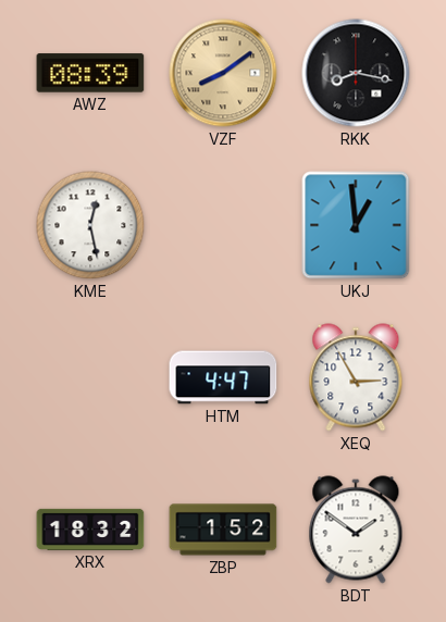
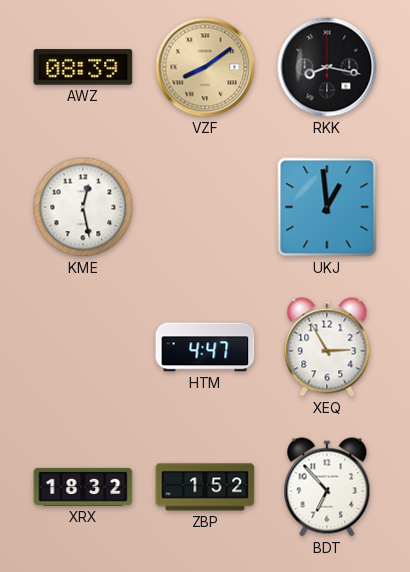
BDT: 1:51 -> 6:53
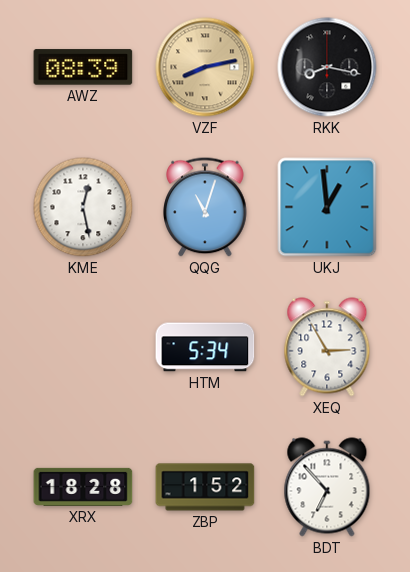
VZF: 8:09 -> 8:13
QQG: none -> 11:03
HTM: 4:47 -> 5:34
XRX: 18:32 -> 18:28
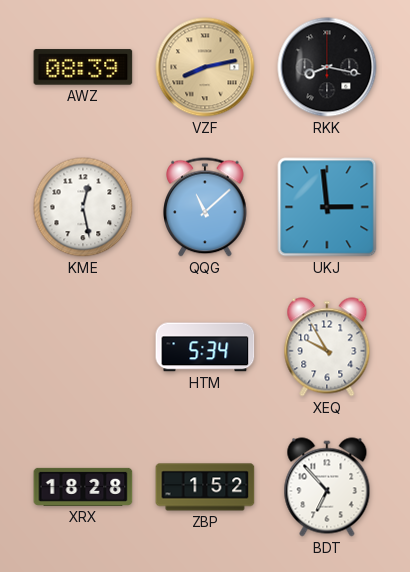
QQG: 11:03 -> 11:08
UKJ: 12:59 -> 2:59
XEQ: 2:55 -> 9:55
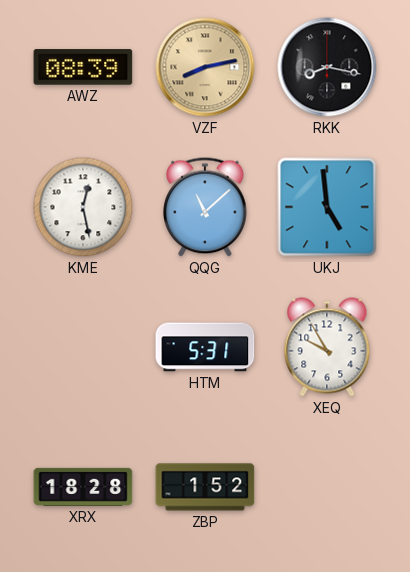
UKJ: 2:59 -> 4:59
HTM: 5:34 -> 5:31
BDT: 6:53 -> none
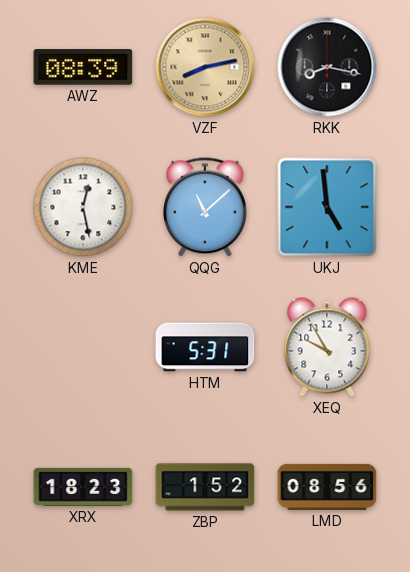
XRX: 18:28 -> 18:23
LMD: none -> 08:56
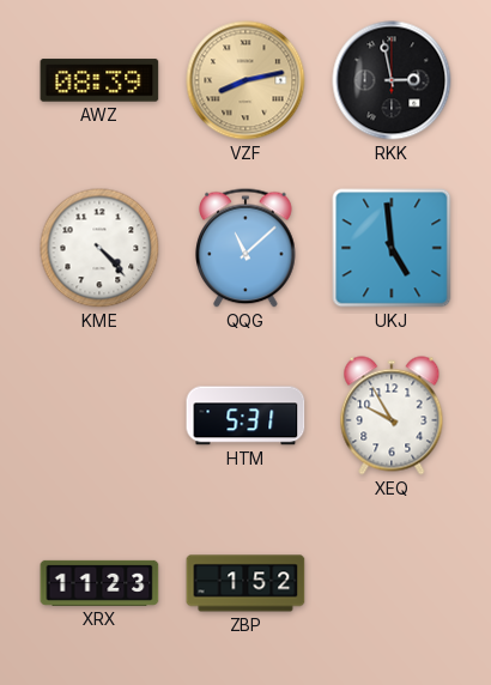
RKK: 8:17 -> 2:58
KME: 12:28 -> 4:23
XRX: 18:23 -> 11:23
LMD: 08:56 -> none
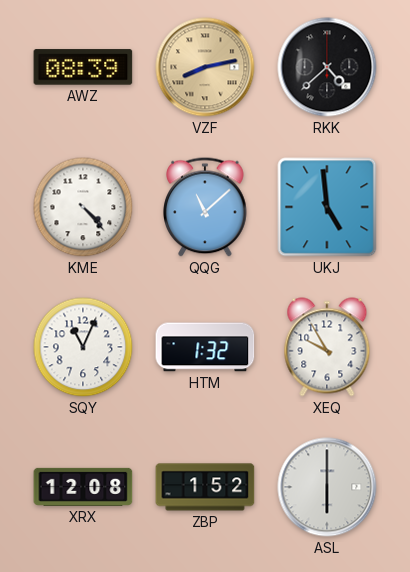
RKK: 2:58 -> 4:38
SQY: none -> 11:04
HTM: 5:31 -> 1:32
XRX: 11:23 -> 12:08
ASL: none -> 6:00
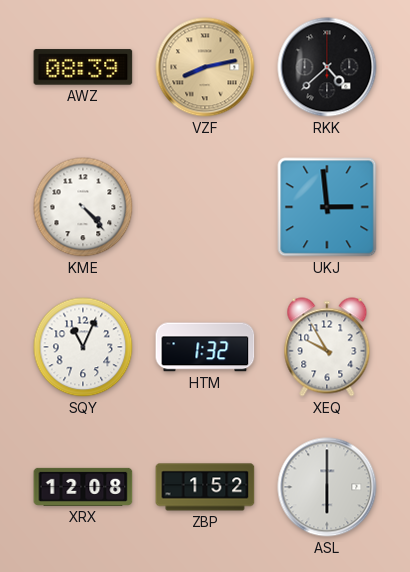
QQG: 11:08 -> none
UKJ: 4:59 -> 2:59
